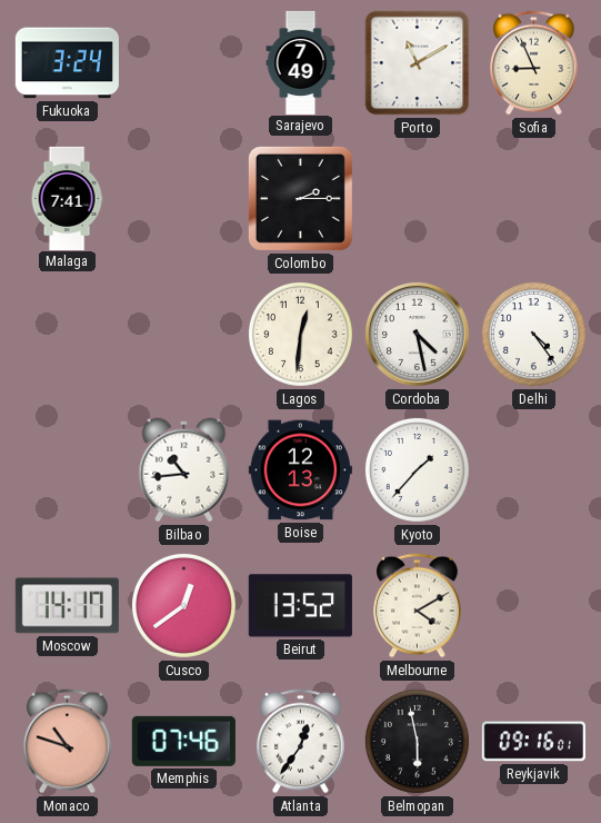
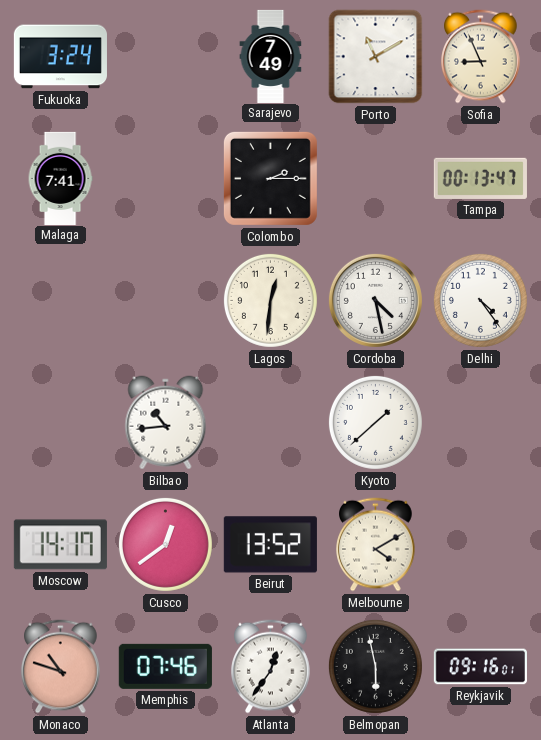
Tampa: none -> 00:13
Boise: 12:13 -> none
Kyoto: 1:37 -> 1:38
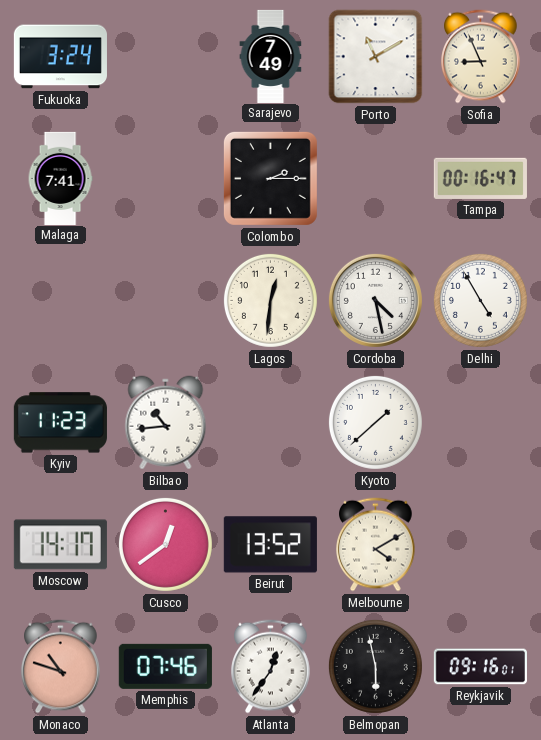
Tampa: 00:13 -> 00:16
Delhi: 4:24 -> 4:55
Kyiv: none -> 11:23
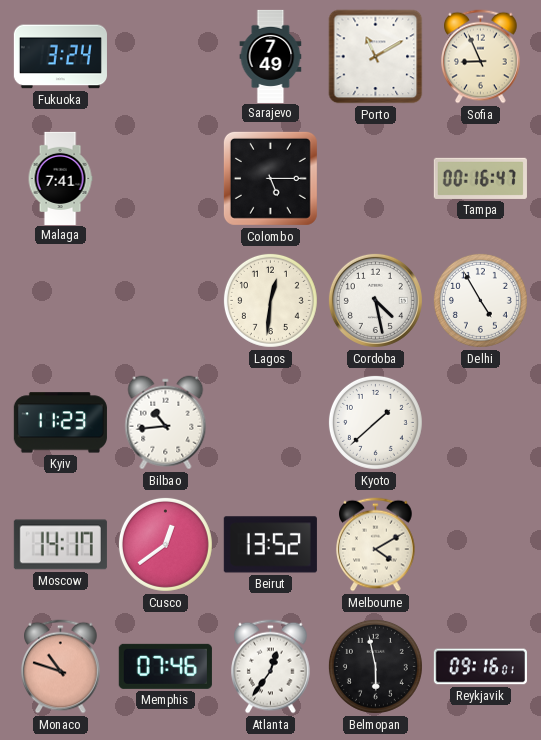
Colombo: 2:15 -> 5:15
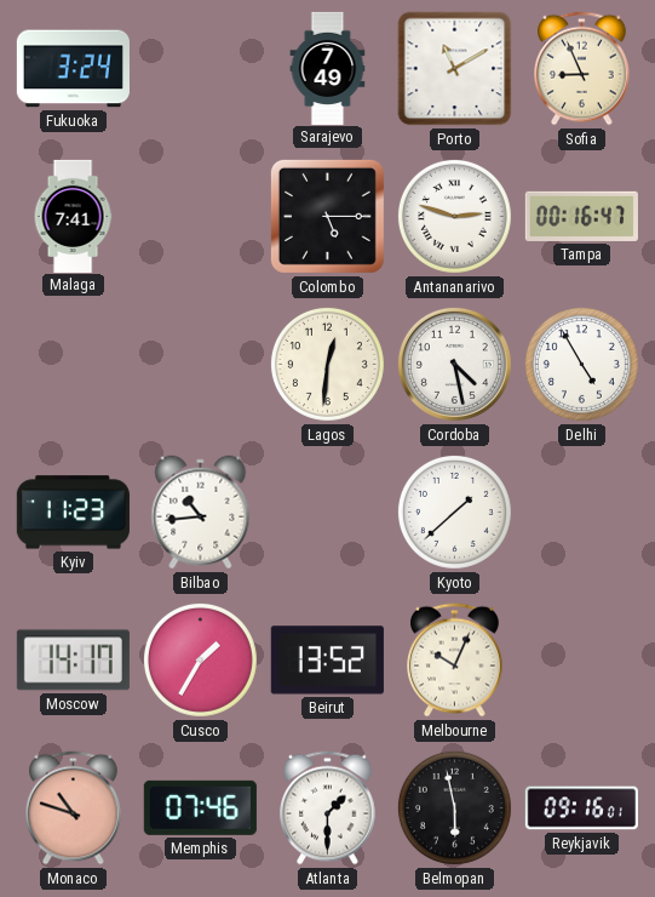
Antananarivo: none -> 2:48
Cusco: 12:39 -> 1:35
Melbourne: 4:10 -> 10:04
Atlanta: 12:36 -> 1:30
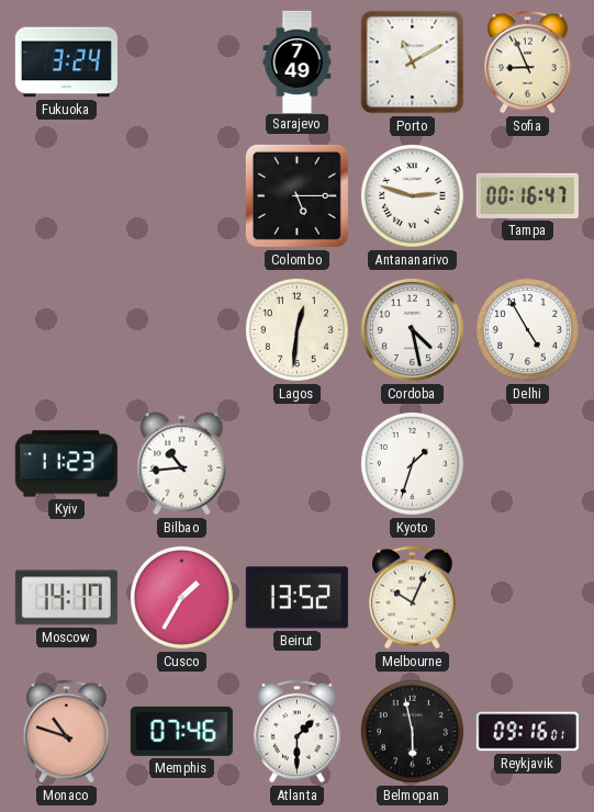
Malaga: 7:41 -> none
Kyoto: 1:38 -> 1:33
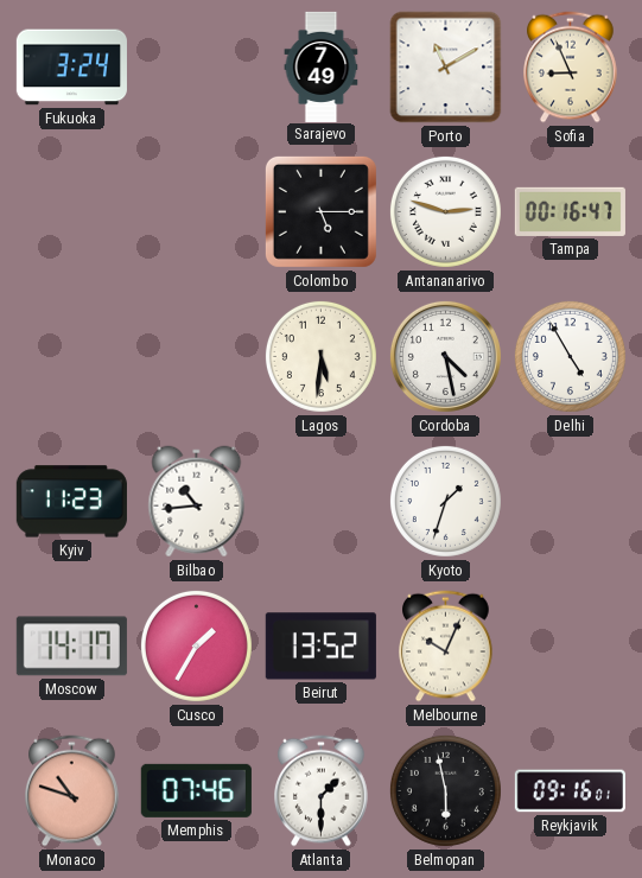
Lagos: 12:31 -> 5:31
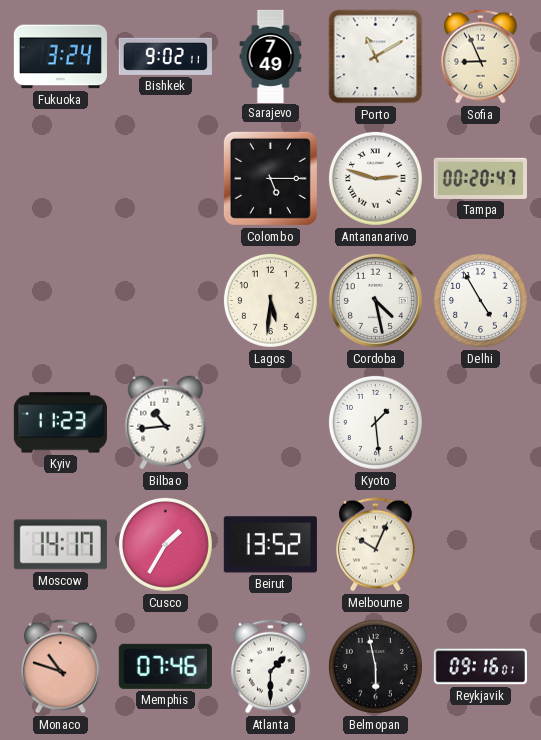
Bishkek: none -> 9:02
Tampa: 00:16 -> 00:20
Kyoto: 1:33 -> 1:29
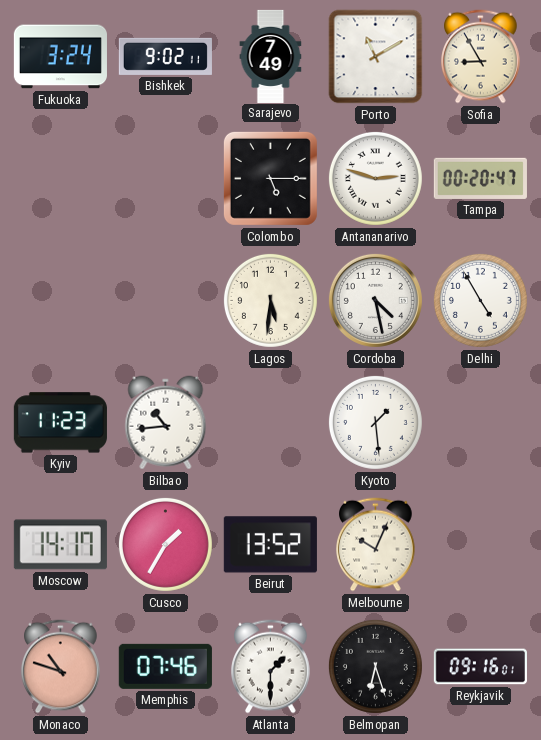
Sofia: 8:56 -> 8:55
Belmopan: 5:58 -> 6:27
